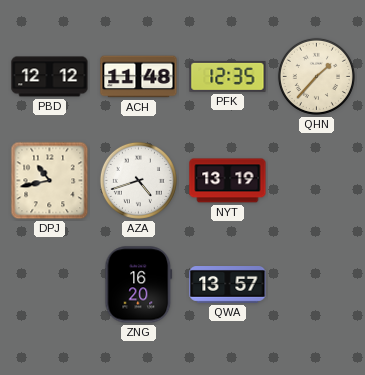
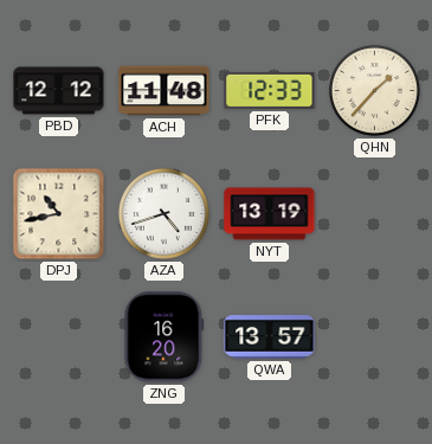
PFK: 12:35 -> 12:33
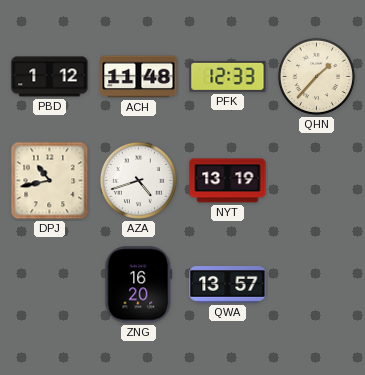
PBD: 12:12 -> 1:12
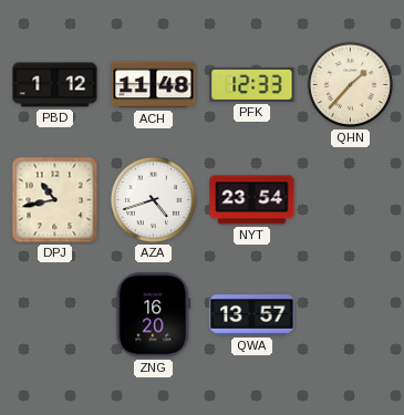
NYT: 13:19 -> 23:54
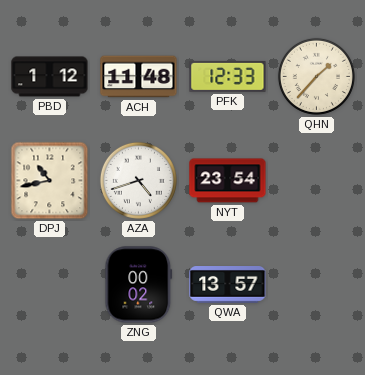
ZNG: 16:20 -> 00:02
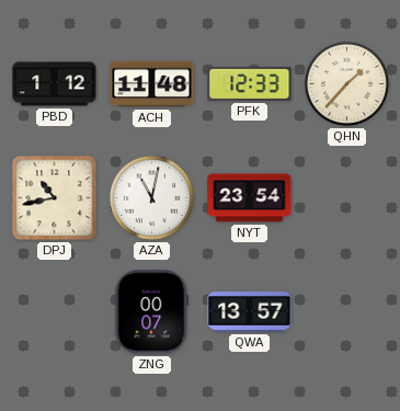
AZA: 4:42 -> 11:02
ZNG: 00:02 -> 00:07
